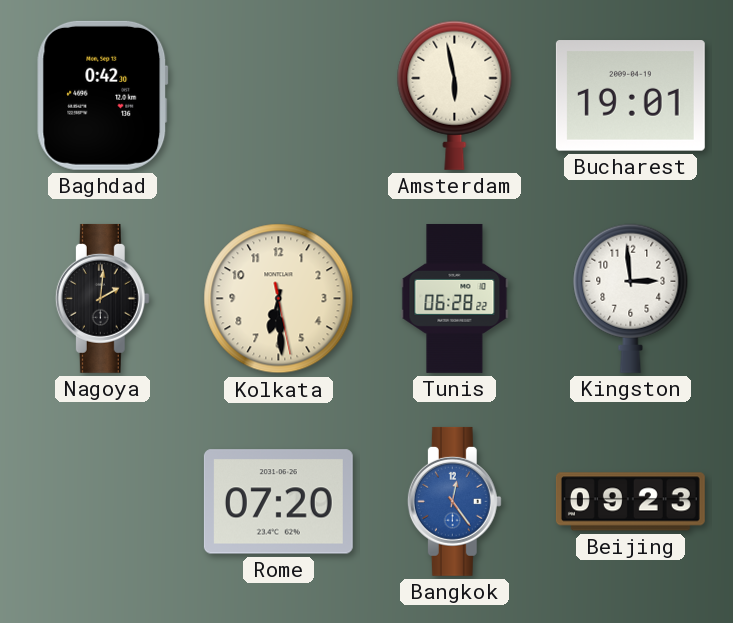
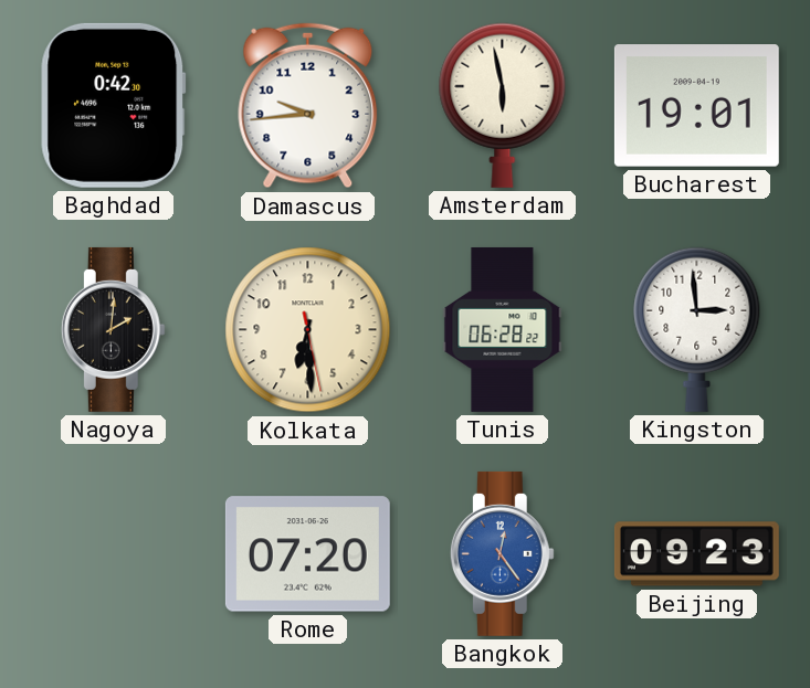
Damascus: none -> 9:44
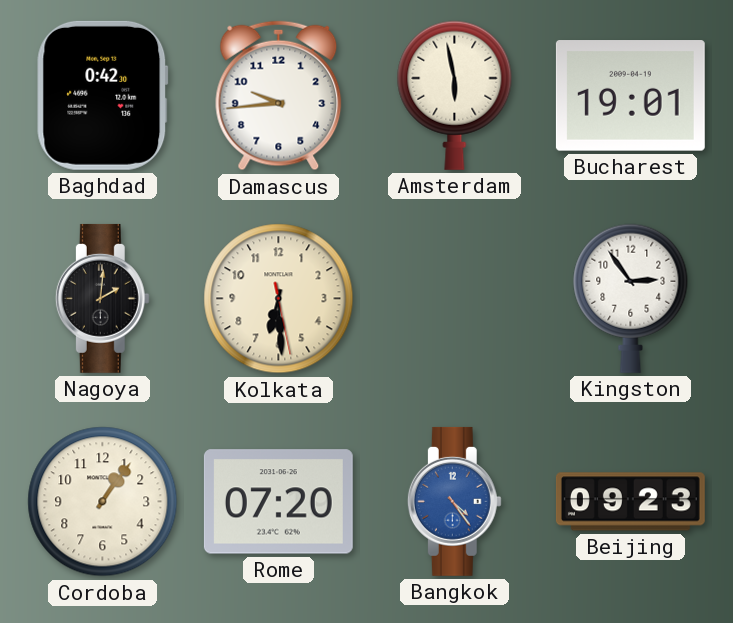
Tunis: 06:28 -> none
Kingston: 2:59 -> 2:54
Cordoba: none -> 1:06
Bangkok: 12:24 -> 4:24
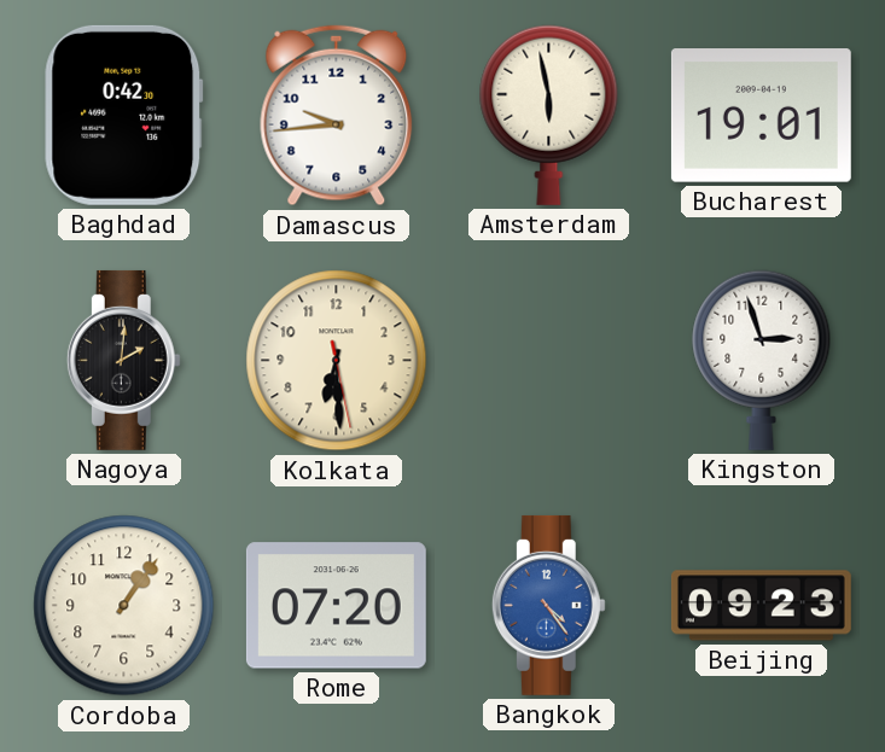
Kingston: 2:54 -> 2:57
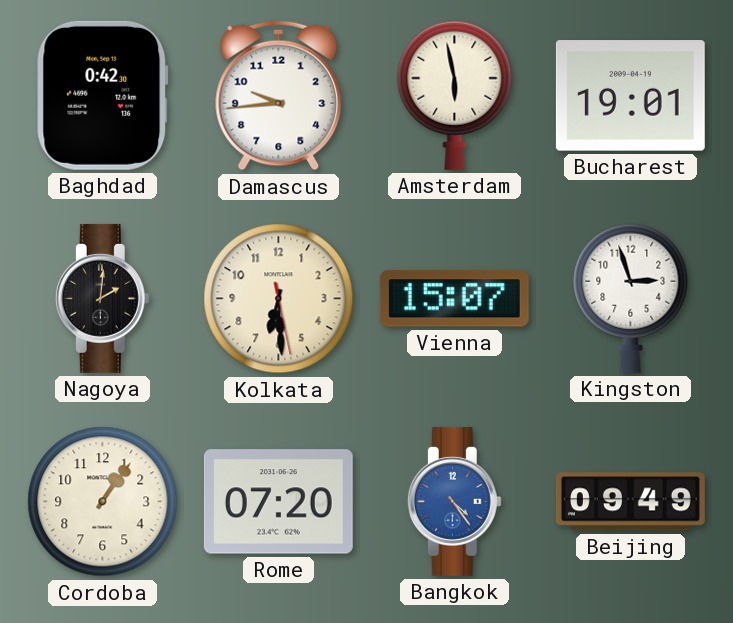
Vienna: none -> 15:07
Beijing: 09:23 -> 09:49
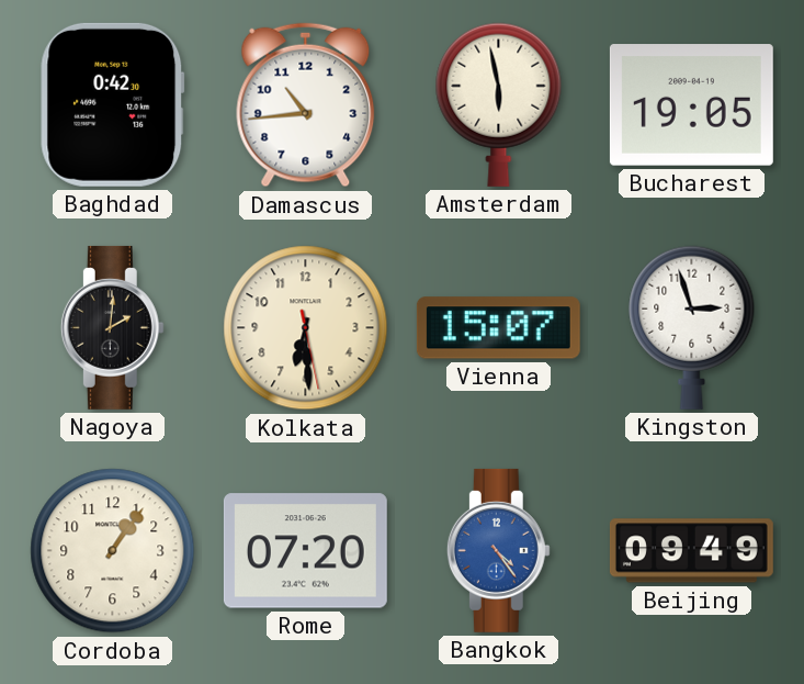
Damascus: 9:44 -> 10:44
Bucharest: 19:01 -> 19:05
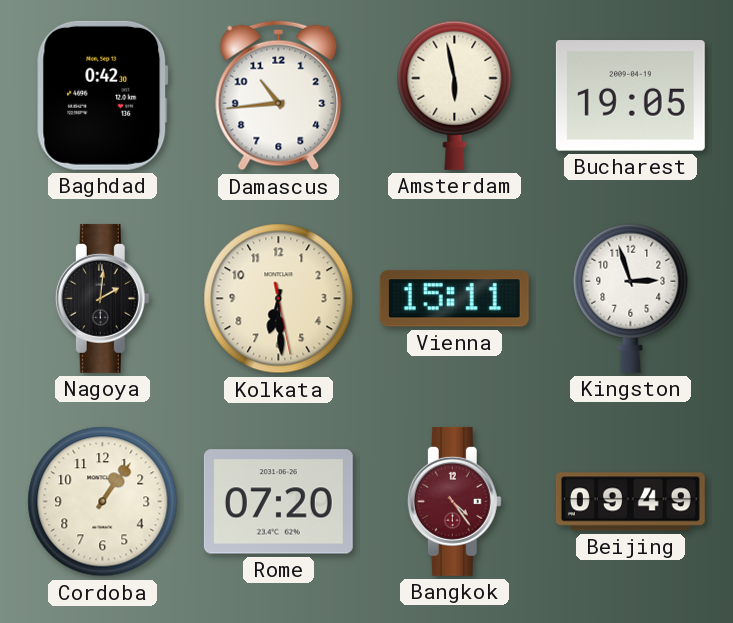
Vienna: 15:07 -> 15:11
Bangkok dial: blue -> burgundy
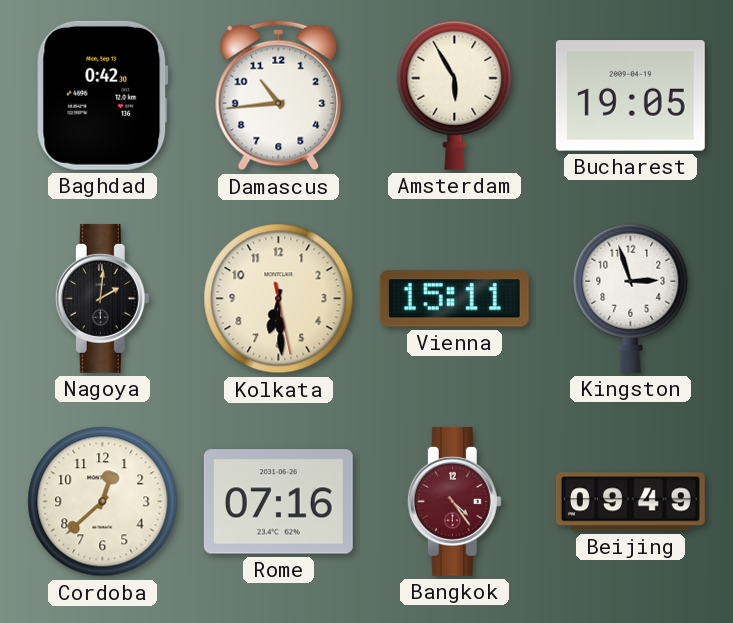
Amsterdam: 5:58 -> 5:55
Cordoba: 1:06 -> 12:38
Rome: 07:20 -> 07:16
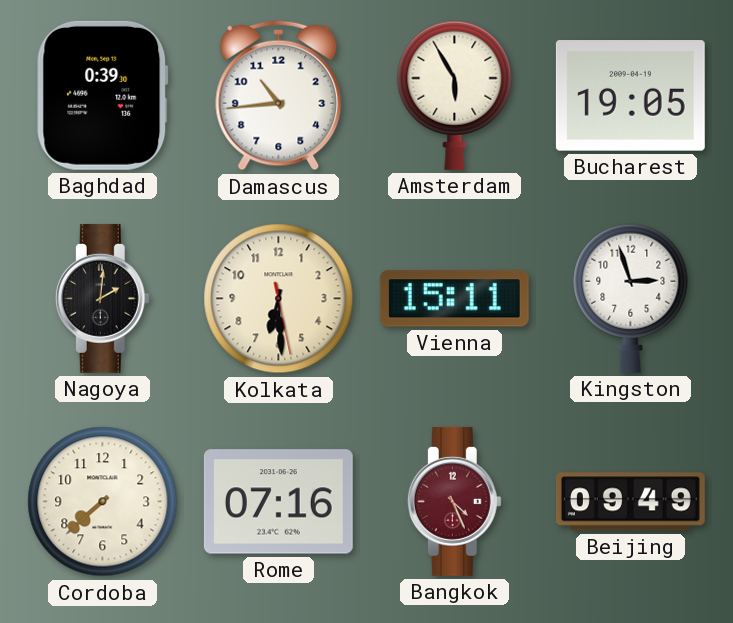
Baghdad: 0:42 -> 0:39
Cordoba: 12:38 -> 7:38
Bangkok: 4:24 -> 4:26
